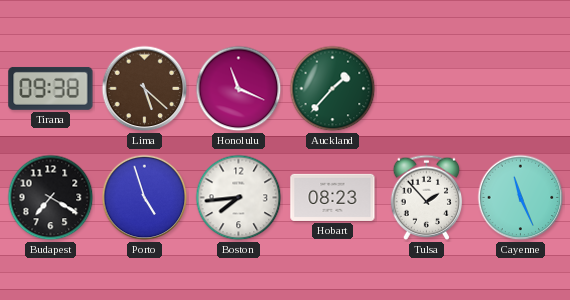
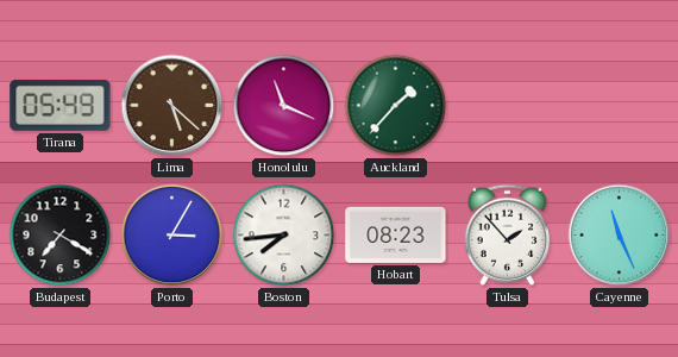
Tirana: 09:38 -> 05:49
Porto: 4:57 -> 3:05
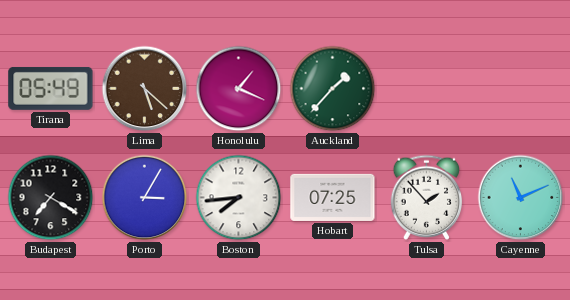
Honolulu: 11:19 -> 1:19
Hobart: 08:23 -> 07:25
Cayenne: 11:26 -> 11:11
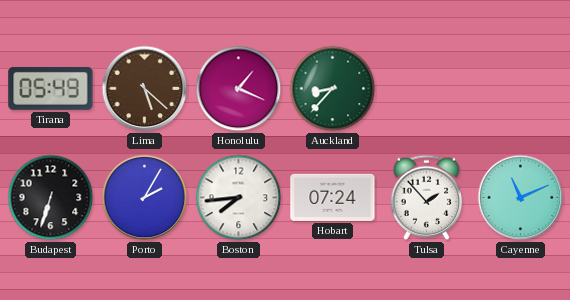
Auckland: 1:37 -> 8:37
Budapest: 7:20 -> 6:33
Porto: 3:05 -> 2:05
Hobart: 07:25 -> 07:24
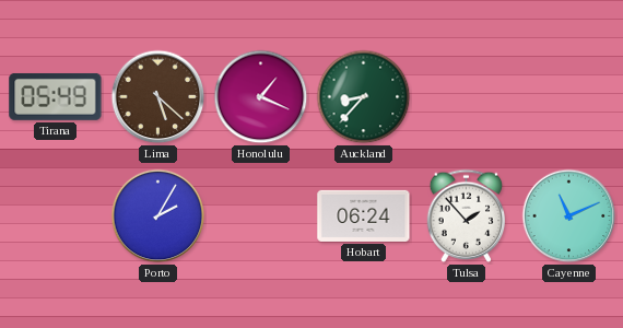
Budapest: 6:33 -> none
Boston: 7:44 -> none
Hobart: 07:24 -> 06:24
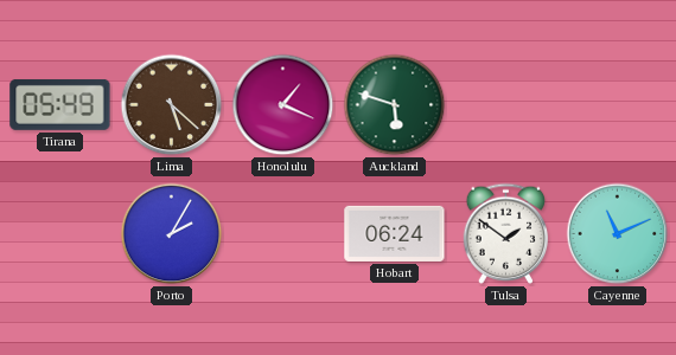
Auckland: 8:37 -> 5:48
Tulsa: 1:53 -> 1:51
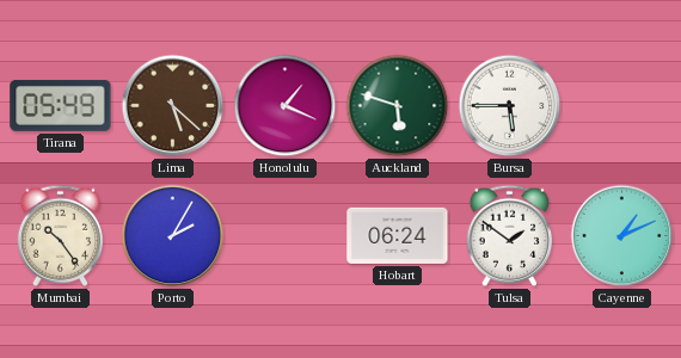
Bursa: none -> 5:45
Mumbai: none -> 10:24
Cayenne: 11:11 -> 1:11
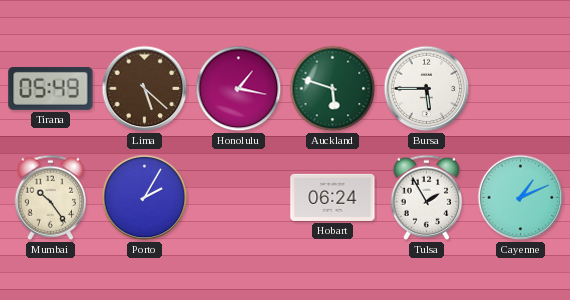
Honolulu: 1:19 -> 1:17
Tulsa: 1:51 -> 1:55
